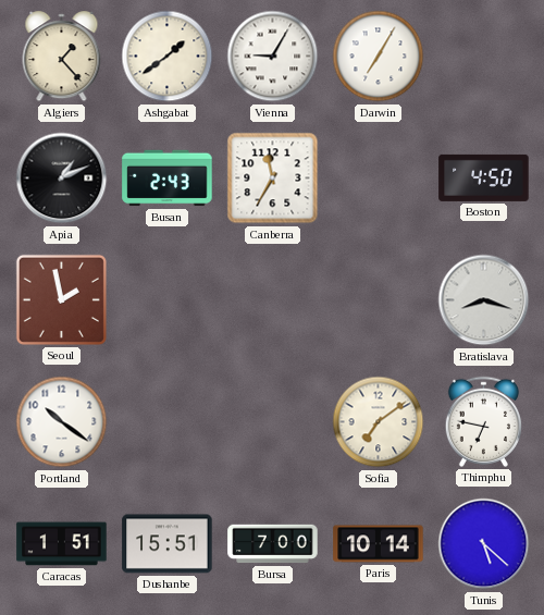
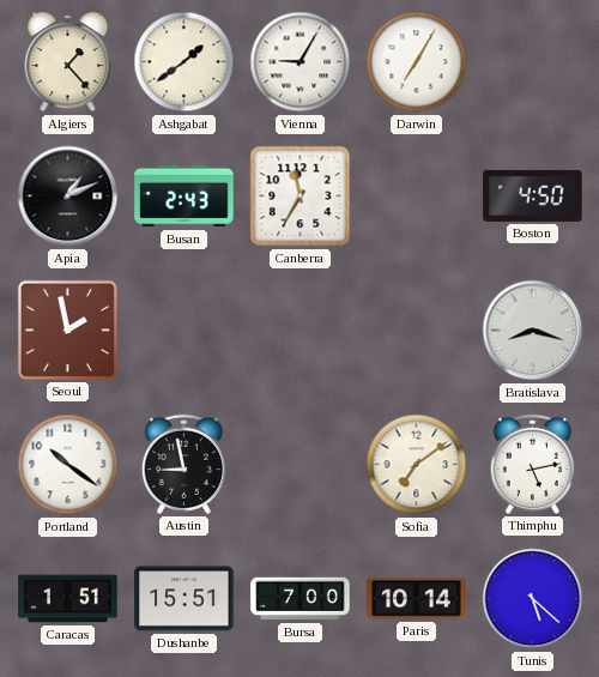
Austin: none -> 8:58
Thimphu: 6:47 -> 5:13
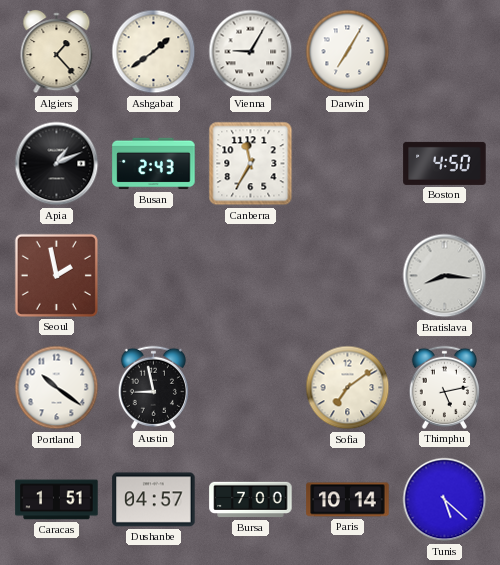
Bratislava: 8:18 -> 8:16
Dushanbe: 15:51 -> 04:57
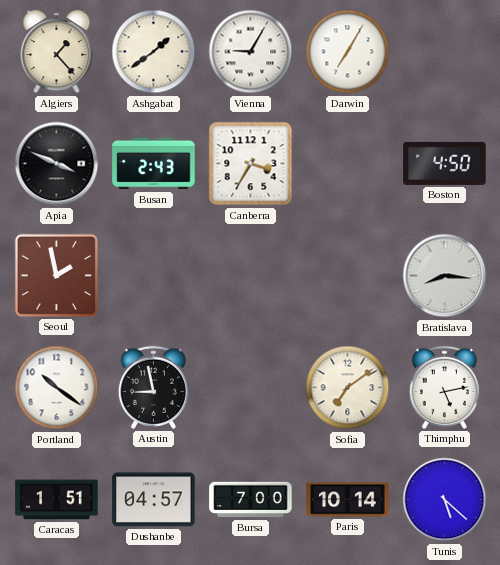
Apia: 1:11 -> 3:49
Canberra: 11:35 -> 3:35
